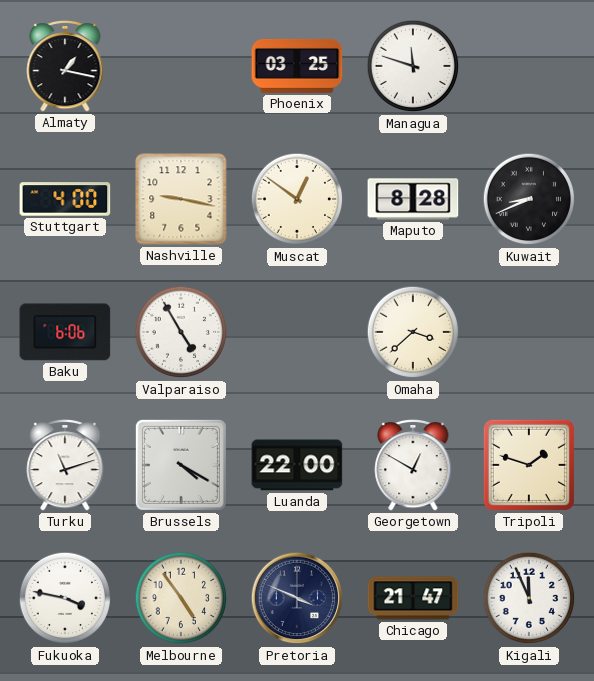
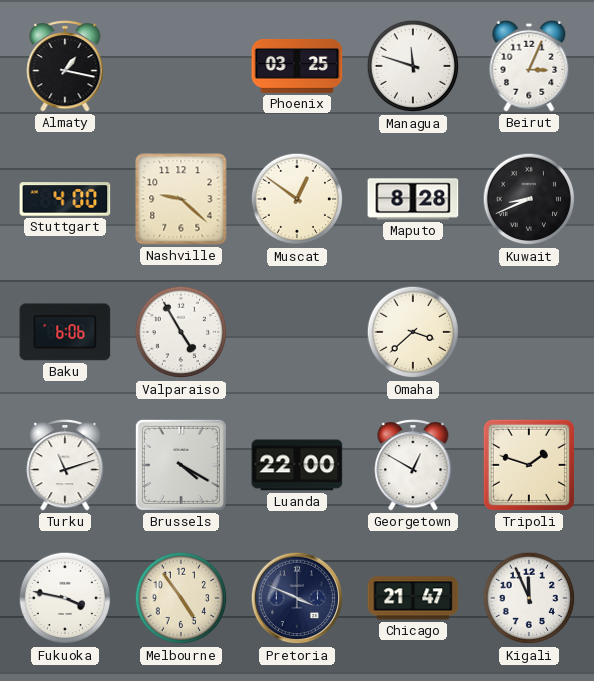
Beirut: none -> 3:04
Nashville: 9:17 -> 9:22
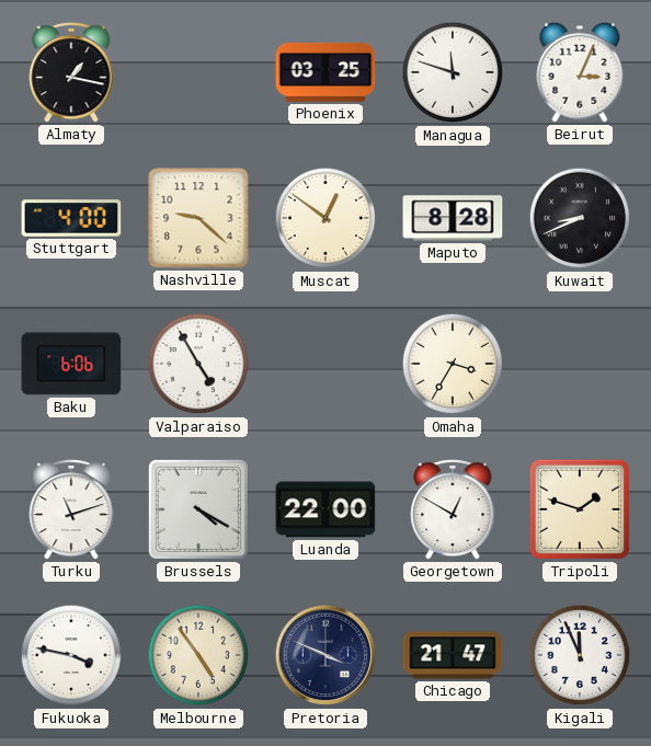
Omaha: 3:38 -> 3:35
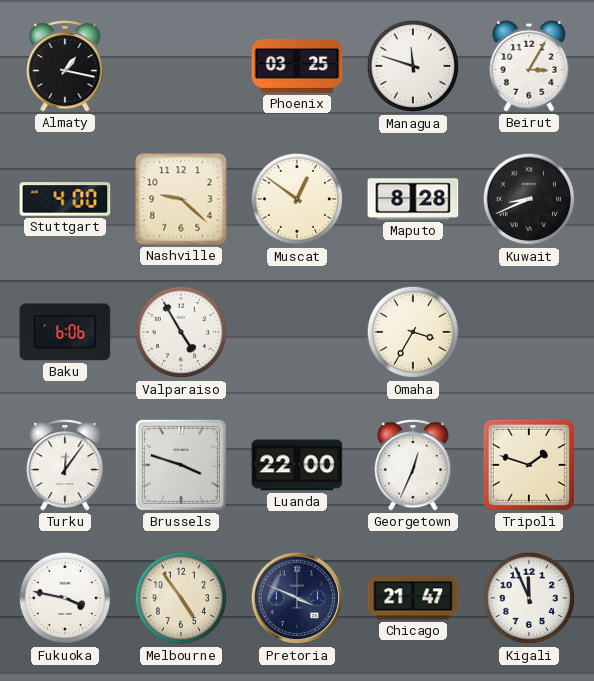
Beirut: 3:04 -> 3:05
Turku: 11:12 -> 12:06
Brussels: 4:20 -> 3:48
Georgetown: 12:50 -> 12:34
